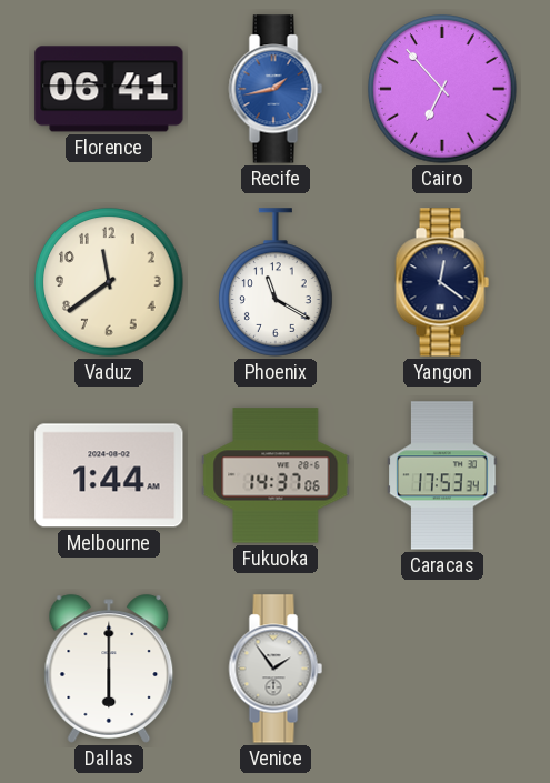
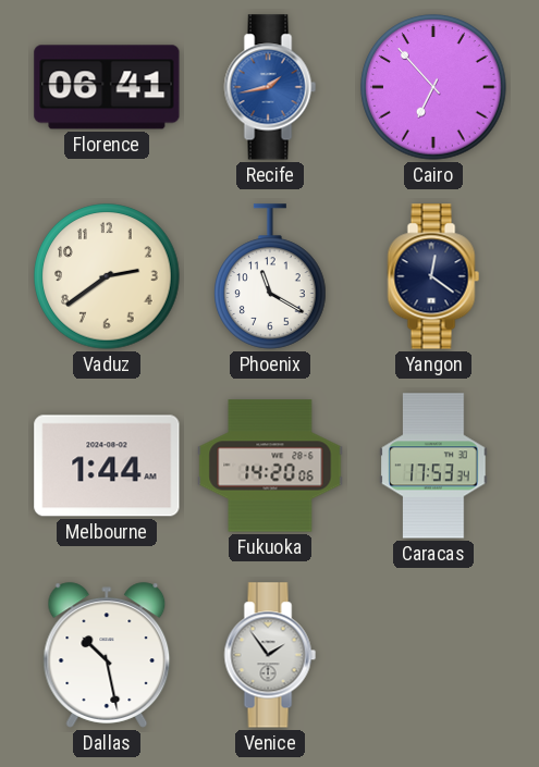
Vaduz: 11:39 -> 2:39
Fukuoka: 14:37 -> 14:20
Dallas: 6:00 -> 10:28
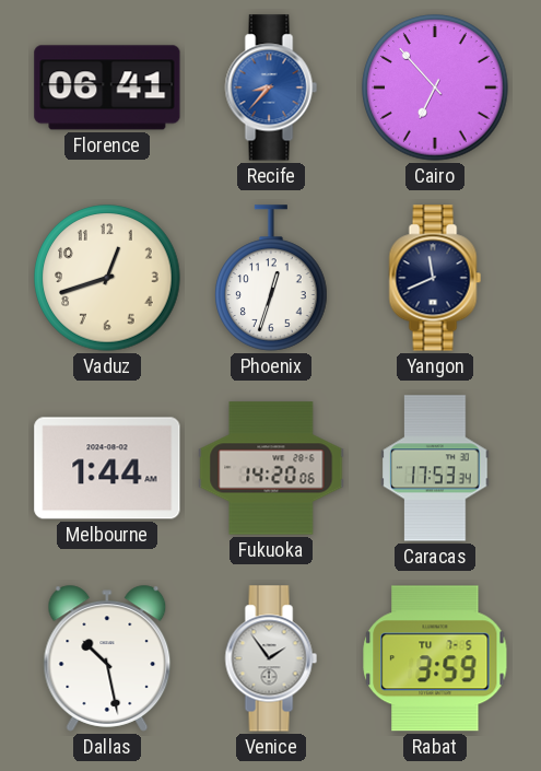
Recife: 1:43 -> 8:37
Vaduz: 2:39 -> 12:42
Phoenix: 11:20 -> 12:33
Yangon: 12:21 -> 11:41
Rabat: none -> 3:59
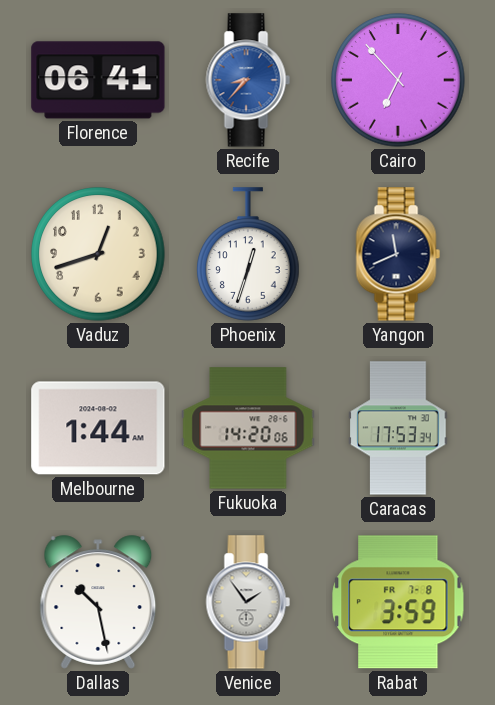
Rabat date: TU 7-5 -> FR 7-8
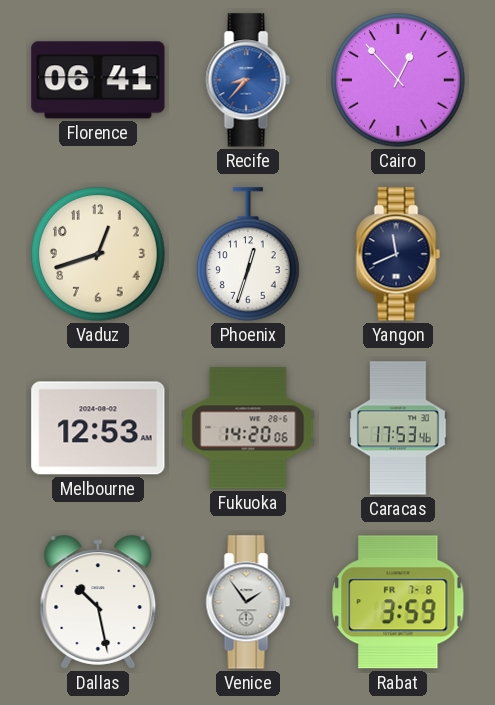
Cairo: 6:53 -> 12:53
Melbourne: 1:44 -> 12:53
Caracas: 17:53:34 -> 17:53:46
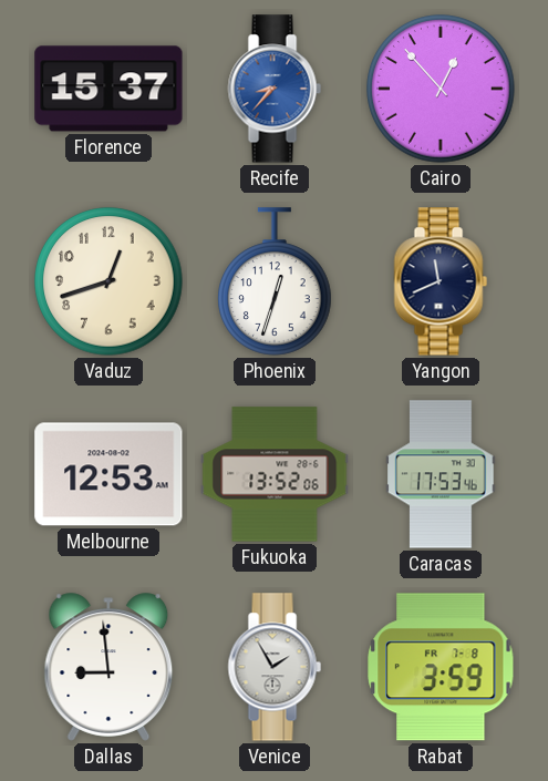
Florence: 06:41 -> 15:37
Fukuoka: 14:20 -> 13:52
Dallas: 10:28 -> 8:59
Venice: 1:54 -> 1:55
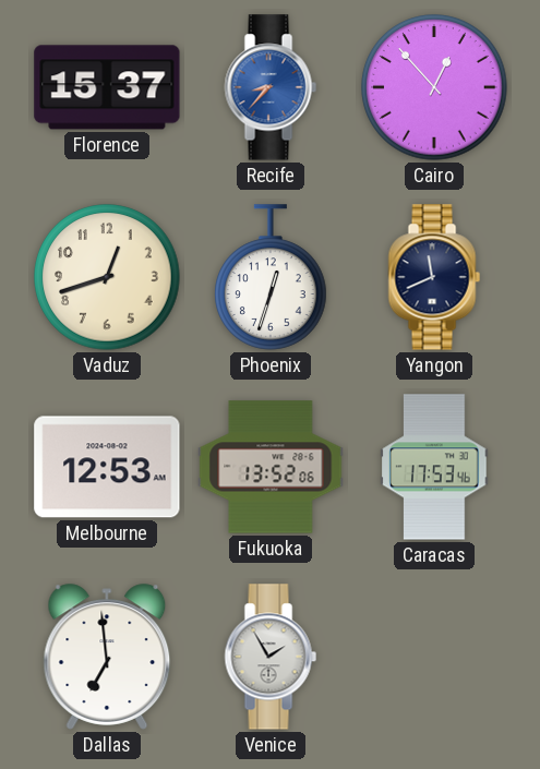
Dallas: 8:59 -> 6:59
Rabat: 3:59 -> none
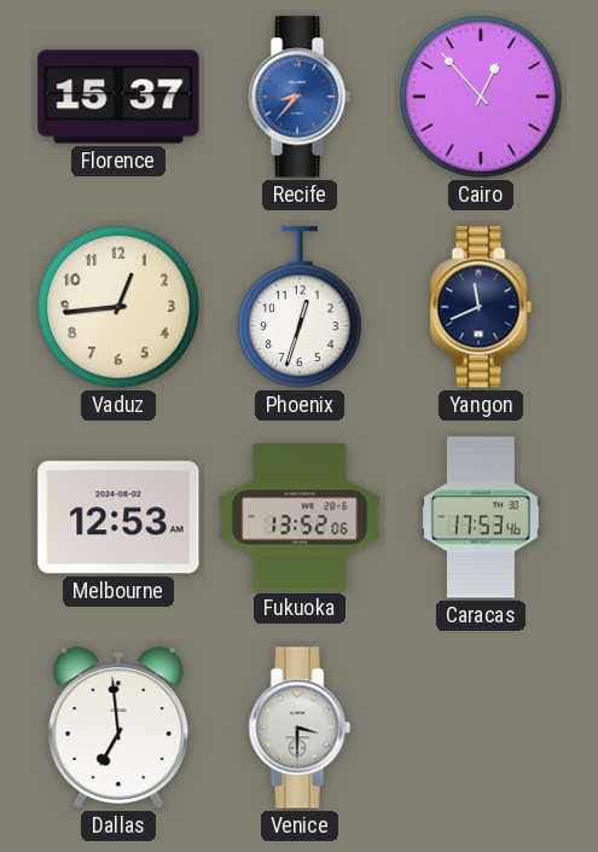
Vaduz: 12:42 -> 12:44
Venice: 1:55 -> 3:30
